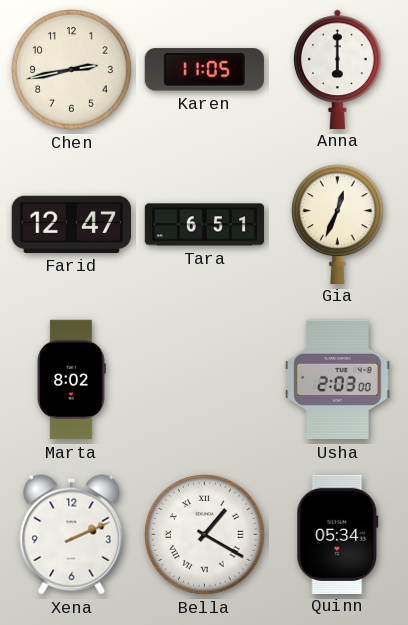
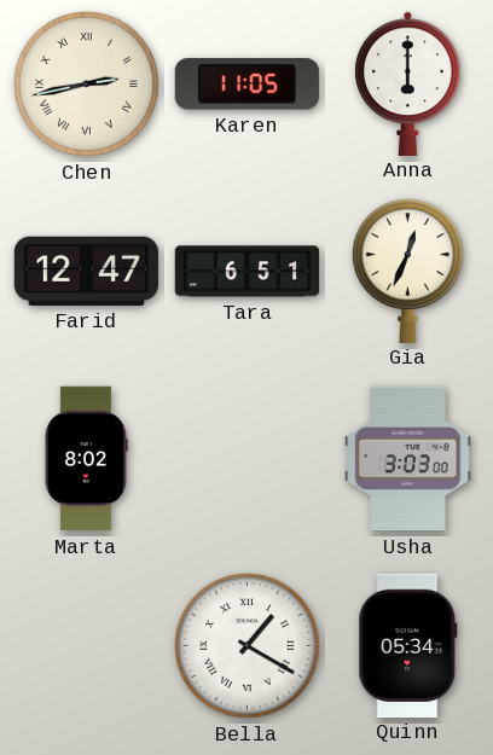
Chen numerals: Arabic -> Roman
Usha: 2:03 -> 3:03
Xena: 2:11 -> none
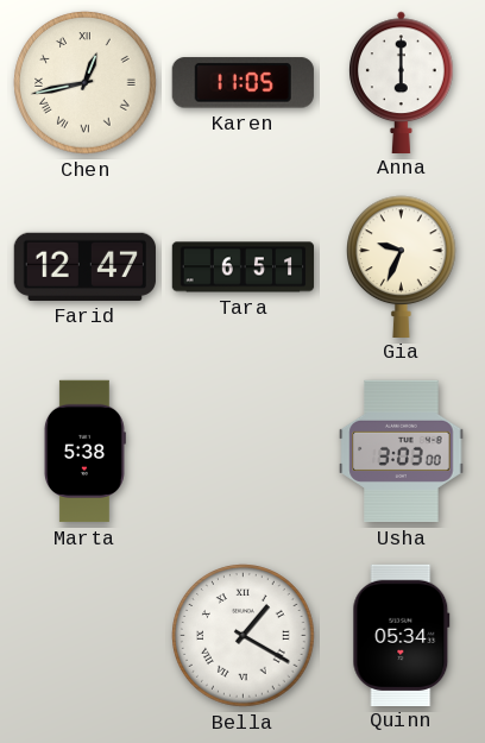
Chen: 2:43 -> 12:43
Gia: 12:34 -> 9:34
Marta: 8:02 -> 5:38
